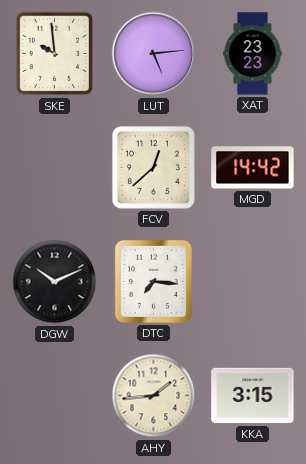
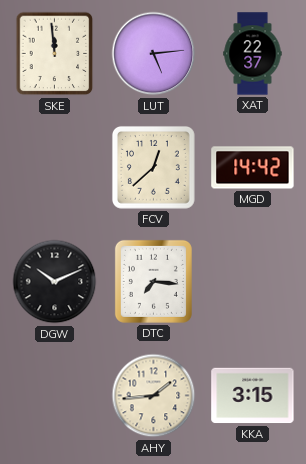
SKE: 9:59 -> 11:59
XAT: 23:23 -> 22:37
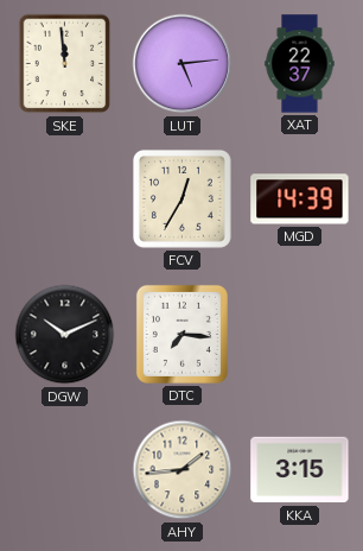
FCV: 12:38 -> 12:35
MGD: 14:42 -> 14:39
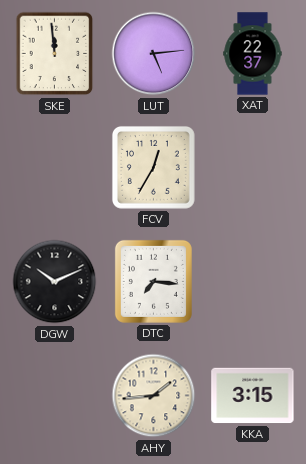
MGD: 14:39 -> none
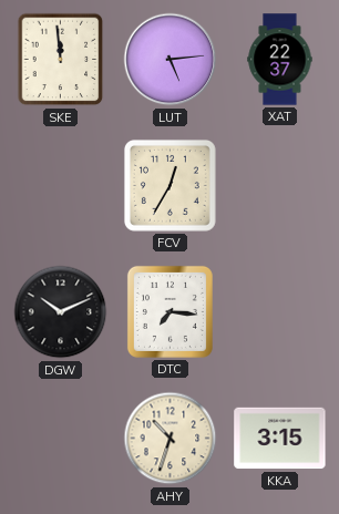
AHY: 1:44 -> 10:33
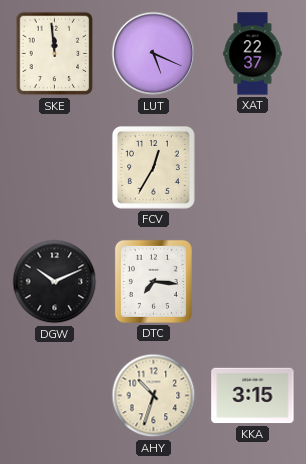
LUT: 5:14 -> 5:19
